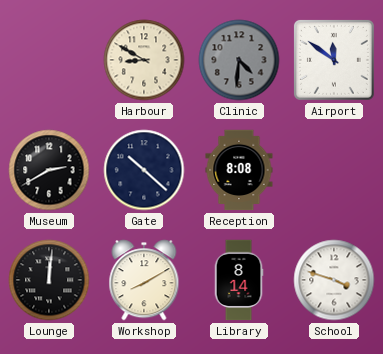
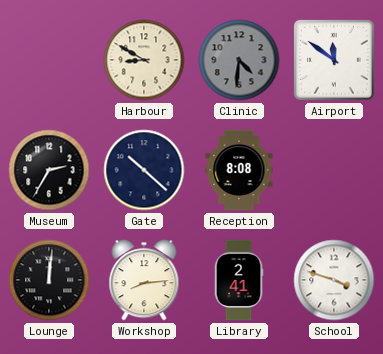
Museum: 2:40 -> 2:35
Workshop: 8:10 -> 8:14
Library: 8:14 -> 2:41
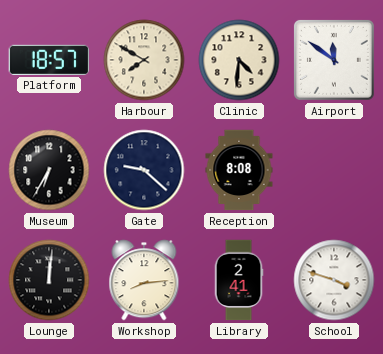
Platform: none -> 18:57
Harbour: 8:50 -> 7:50
Clinic dial: grey -> cream
Museum: 2:35 -> 6:35
Gate: 10:22 -> 9:22
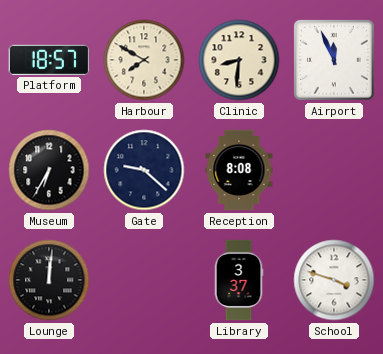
Clinic: 4:31 -> 8:31
Airport: 11:51 -> 11:56
Workshop: 8:14 -> none
Library: 2:41 -> 3:37
